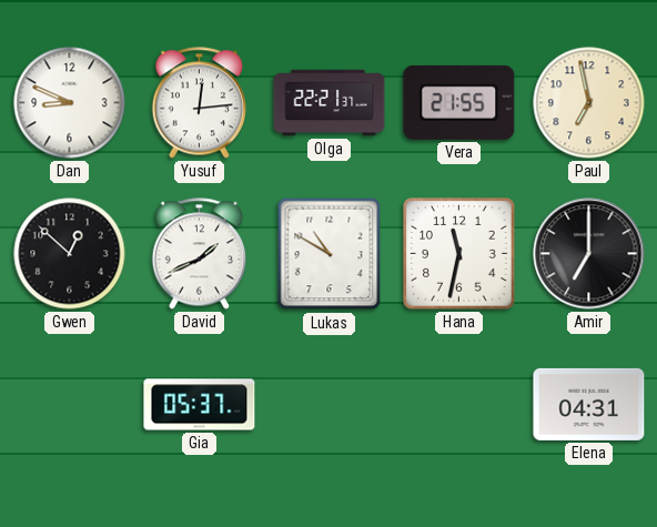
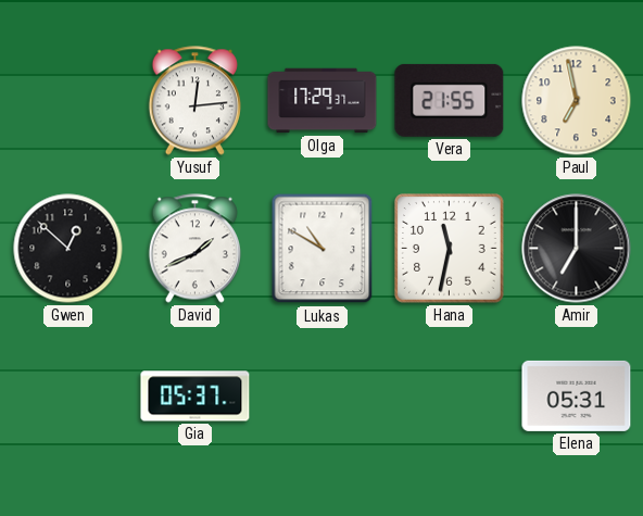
Dan: 8:49 -> none
Olga: 22:21 -> 17:29
Elena: 04:31 -> 05:31
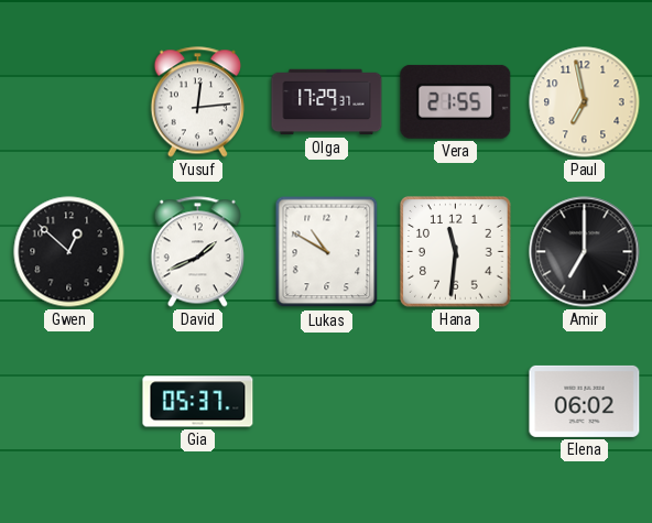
Hana: 11:32 -> 11:31
Elena: 05:31 -> 06:02
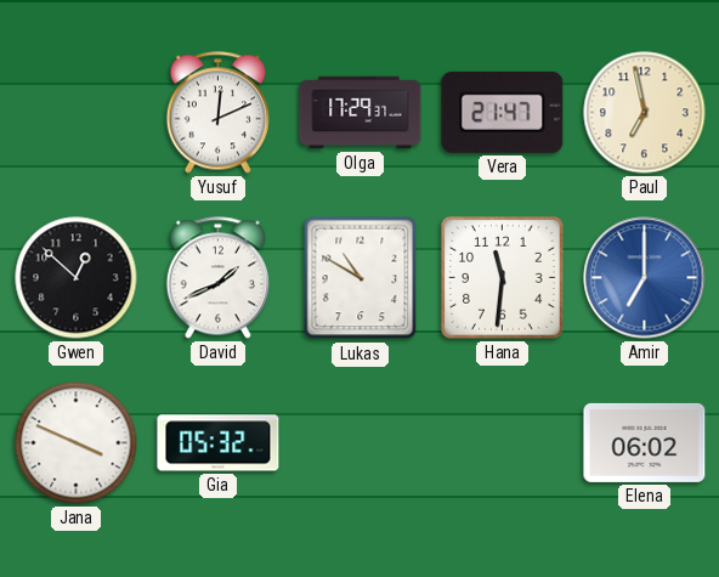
Yusuf: 12:14 -> 12:11
Vera: 21:55 -> 21:47
Amir dial: black -> blue
Jana: none -> 3:49
Gia: 05:37 -> 05:32
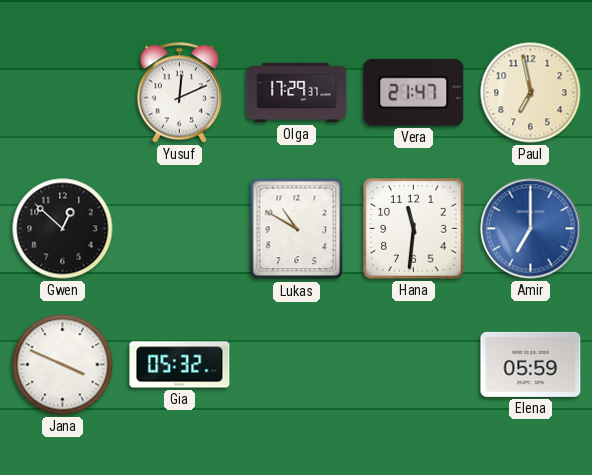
David: 1:41 -> none
Elena: 06:02 -> 05:59
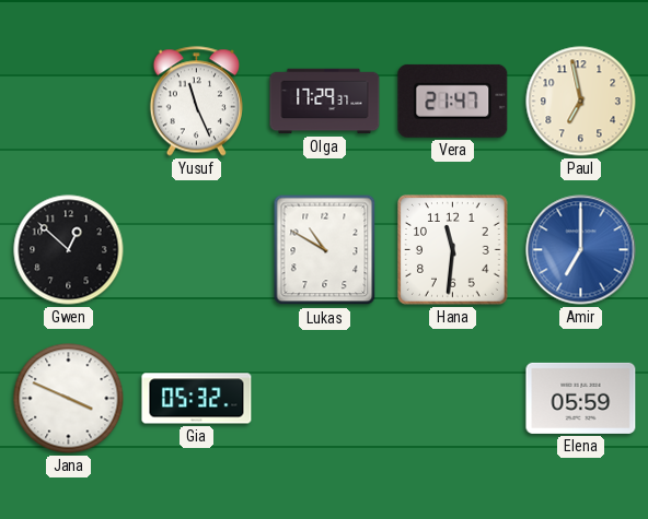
Yusuf: 12:11 -> 11:26
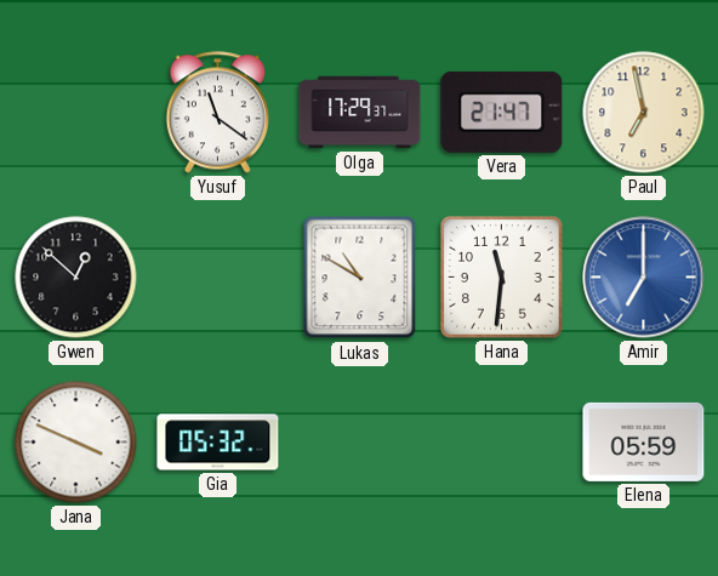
Yusuf: 11:26 -> 11:21
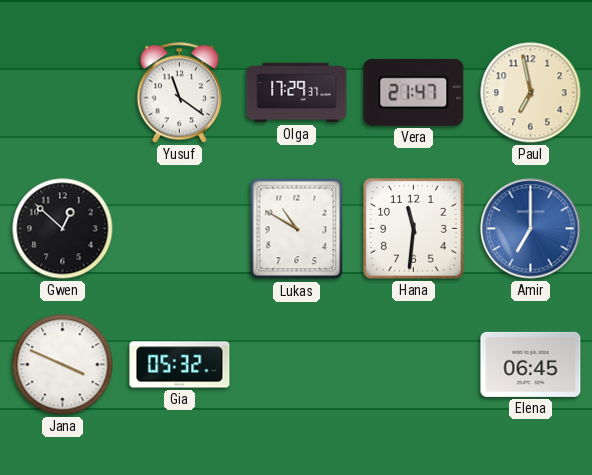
Elena: 05:59 -> 06:45
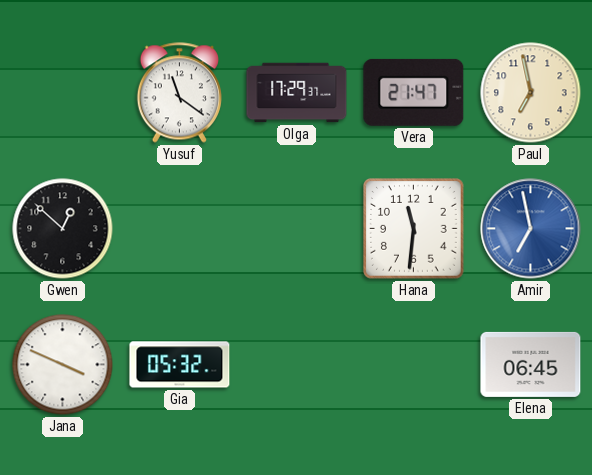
Lukas: 10:50 -> none
Amir: 7:00 -> 6:58
